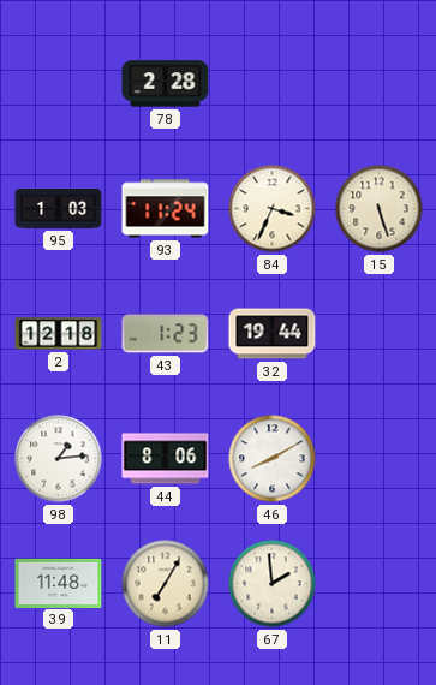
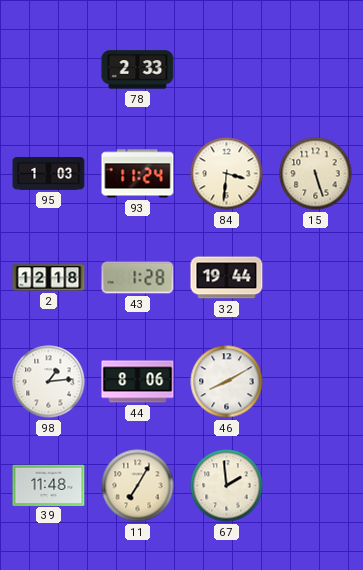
78: 2:28 -> 2:33
84: 3:34 -> 3:31
43: 1:23 -> 1:28
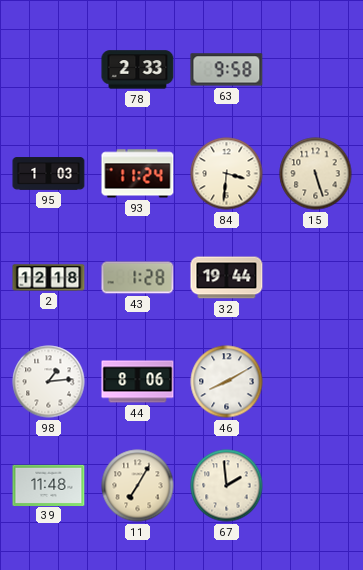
63: none -> 9:58
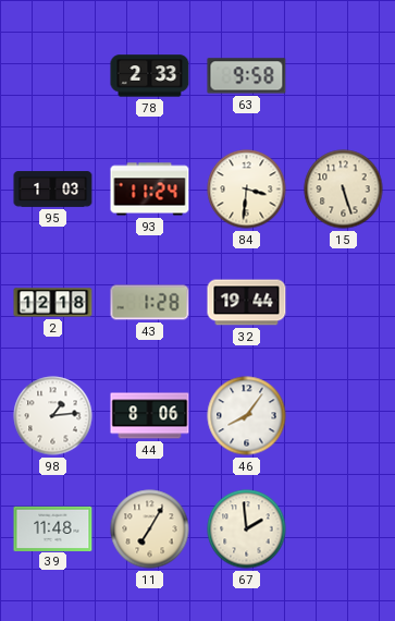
46: 8:10 -> 8:06
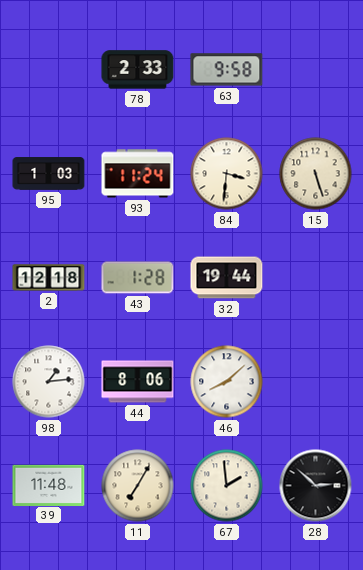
46: 8:06 -> 8:08
28: none -> 2:52
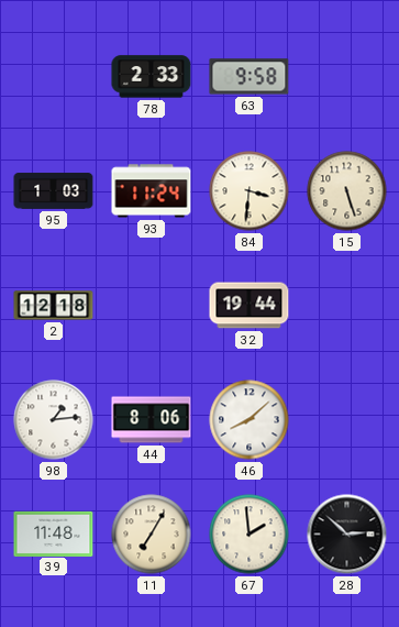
43: 1:28 -> none
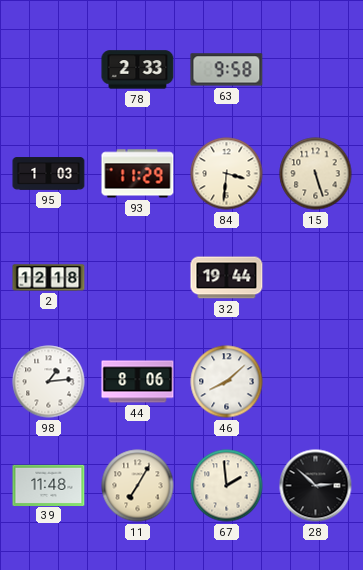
93: 11:24 -> 11:29
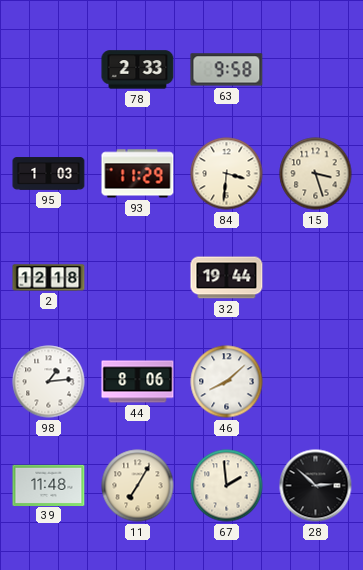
15: 5:27 -> 3:27
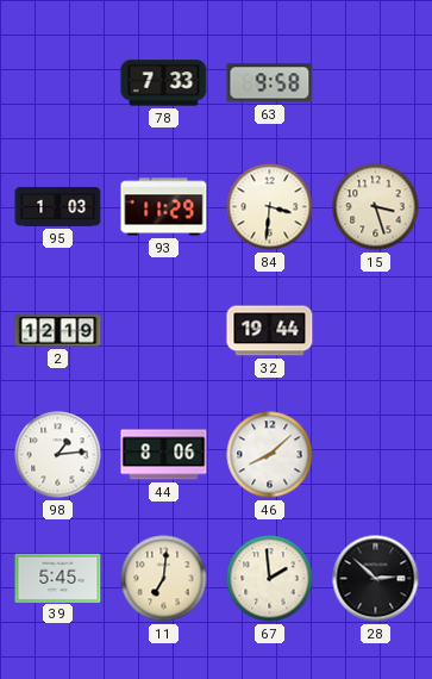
78: 2:33 -> 7:33
2: 12:18 -> 12:19
39: 11:48 -> 5:45
11: 7:05 -> 7:01
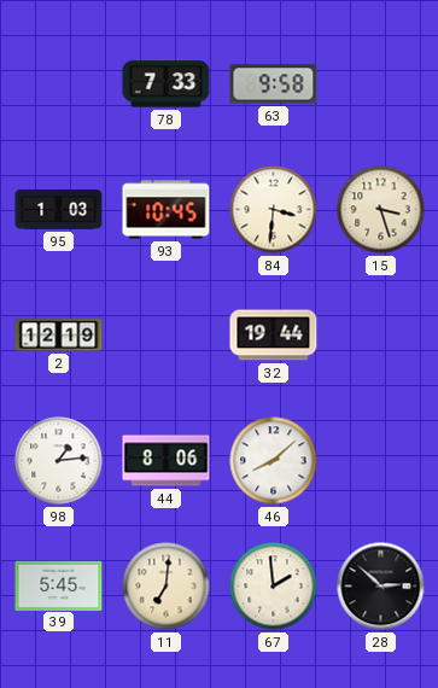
93: 11:29 -> 10:45
